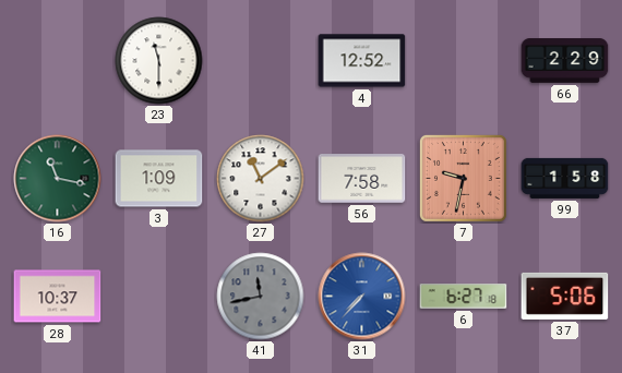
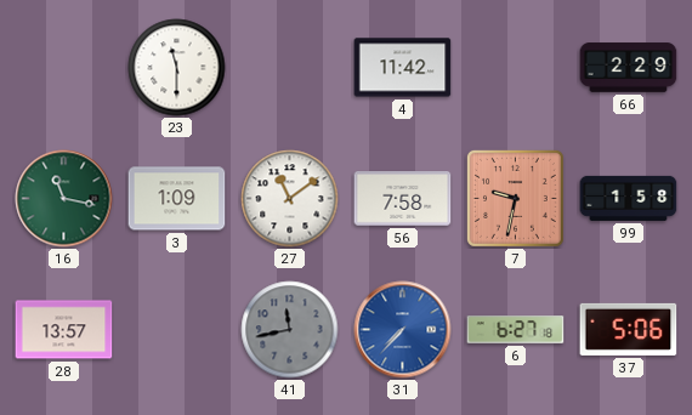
4: 12:52 -> 11:42
28: 10:37 -> 13:57
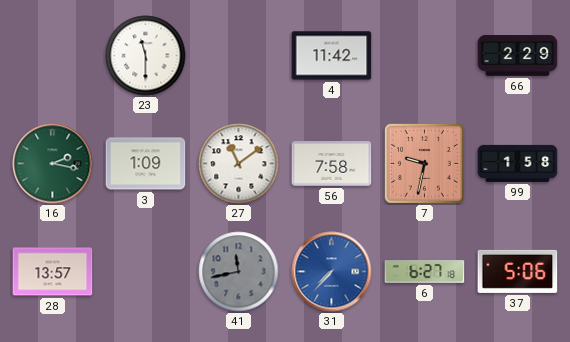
16: 11:17 -> 2:17
